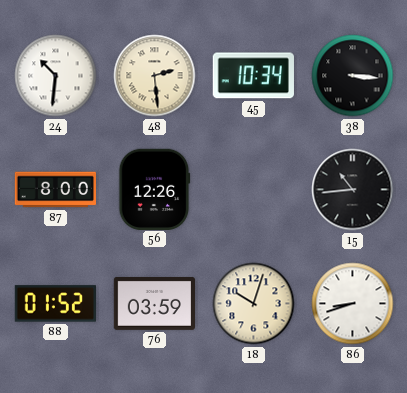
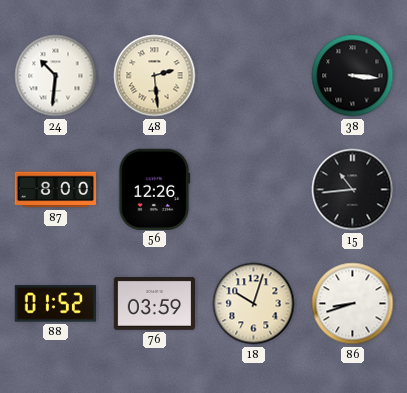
45: 10:34 -> none
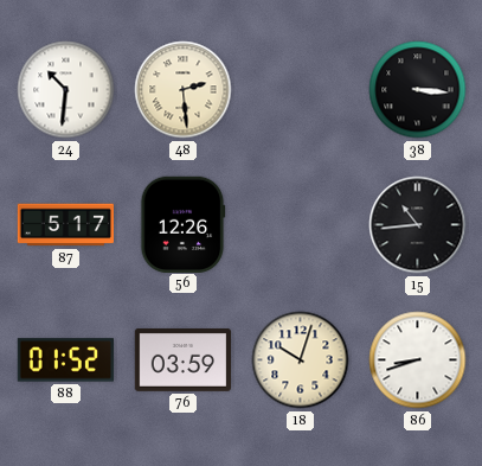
87: 8:00 -> 5:17
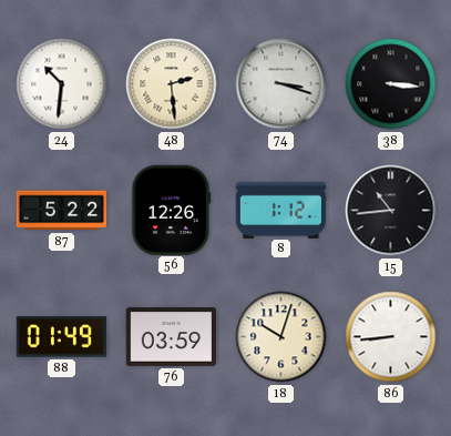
74: none -> 3:18
87: 5:17 -> 5:22
8: none -> 1:12
88: 01:52 -> 01:49
86: 8:42 -> 8:44
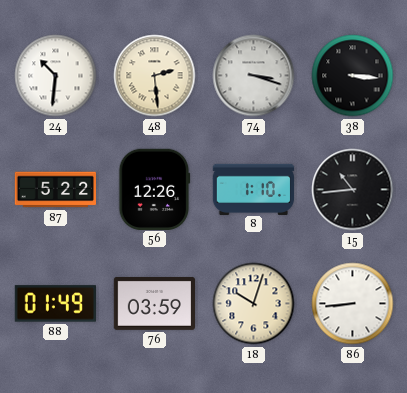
8: 1:12 -> 1:10
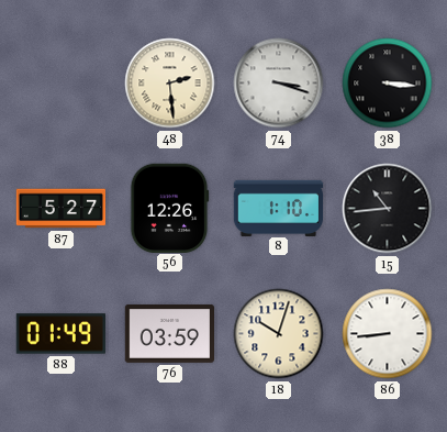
24: 10:31 -> none
87: 5:22 -> 5:27
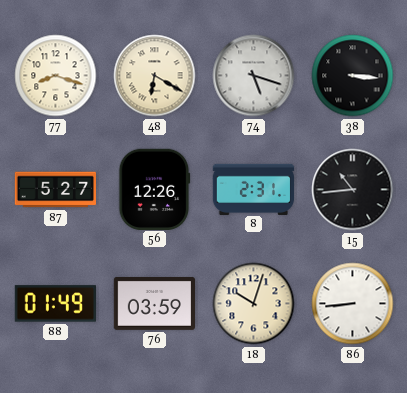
77: none -> 8:18
48: 2:29 -> 6:20
74: 3:18 -> 5:18
8: 1:10 -> 2:31
